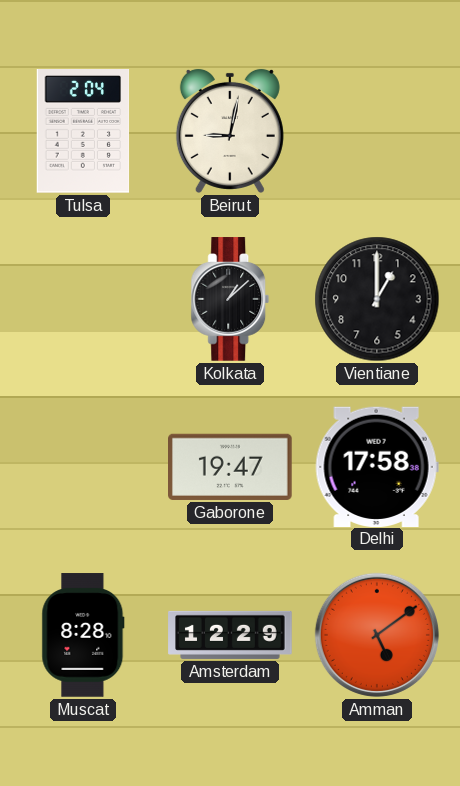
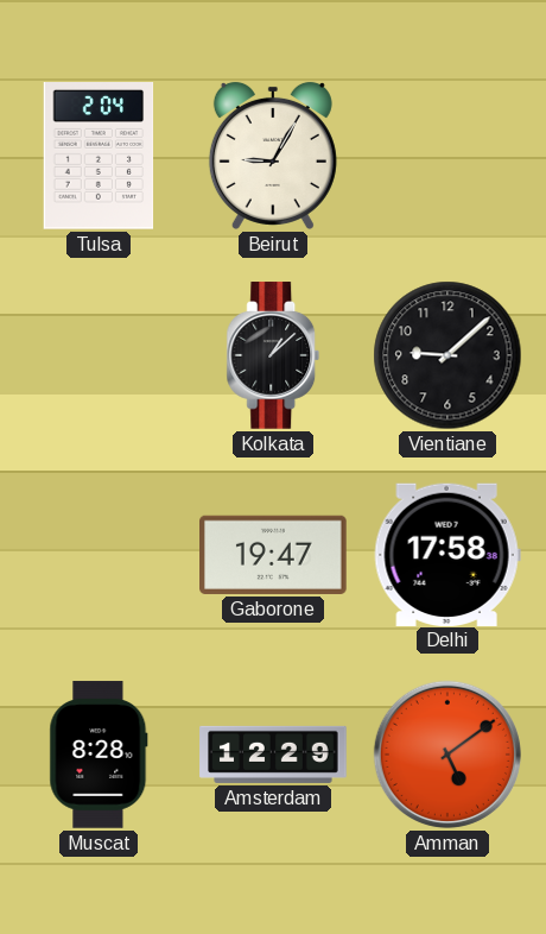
Beirut: 9:02 -> 9:05
Vientiane: 1:00 -> 9:08
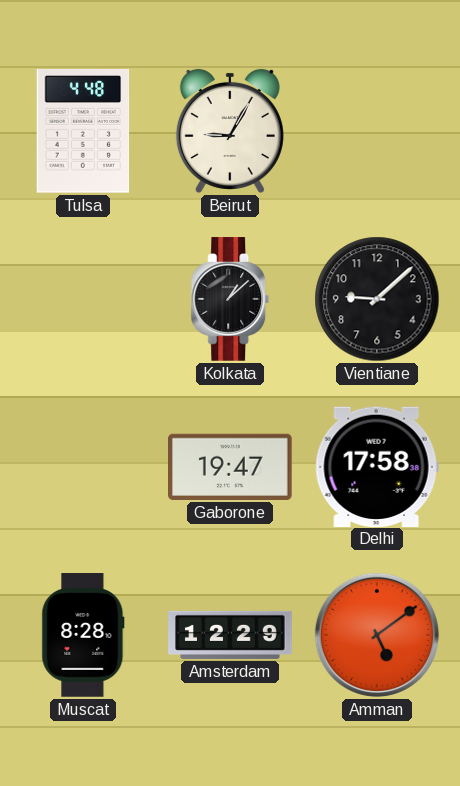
Tulsa: 2:04 -> 4:48
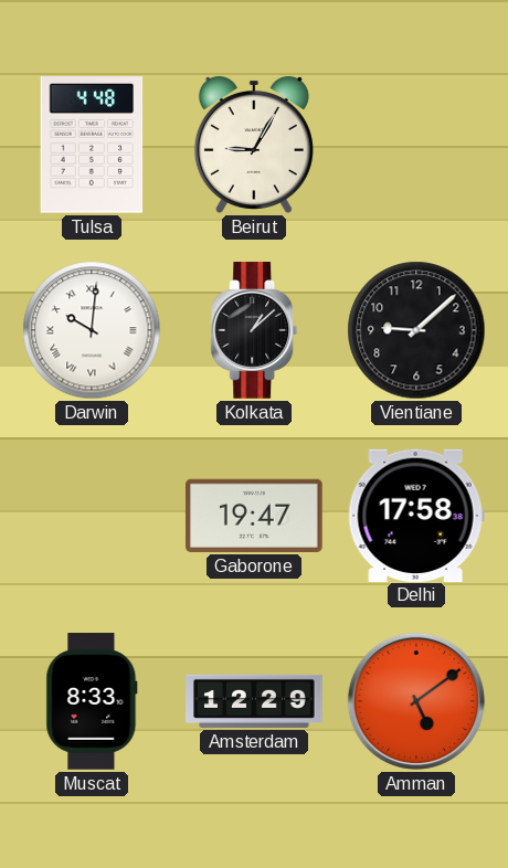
Darwin: none -> 10:01
Muscat: 8:28 -> 8:33
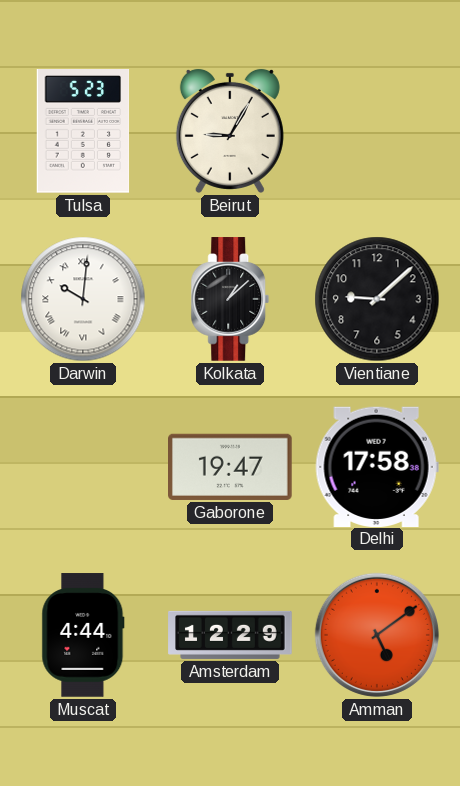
Tulsa: 4:48 -> 5:23
Muscat: 8:33 -> 4:44
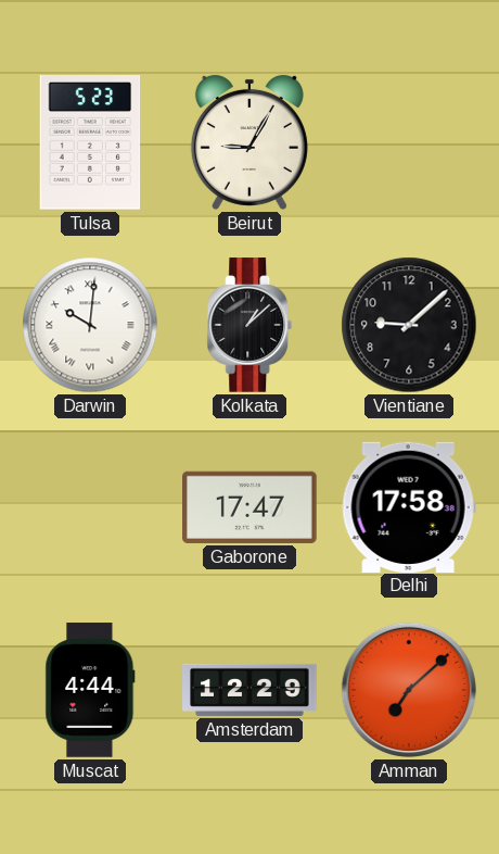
Gaborone: 19:47 -> 17:47
Amman: 5:09 -> 7:08
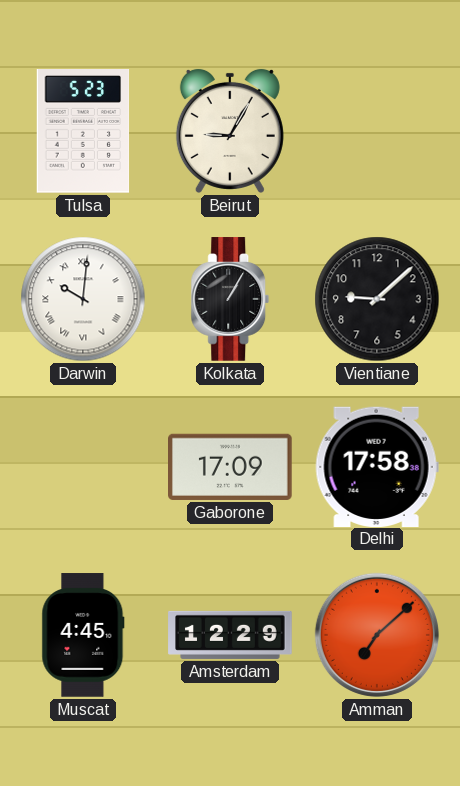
Kolkata: 1:08 -> 1:05
Gaborone: 17:47 -> 17:09
Muscat: 4:44 -> 4:45
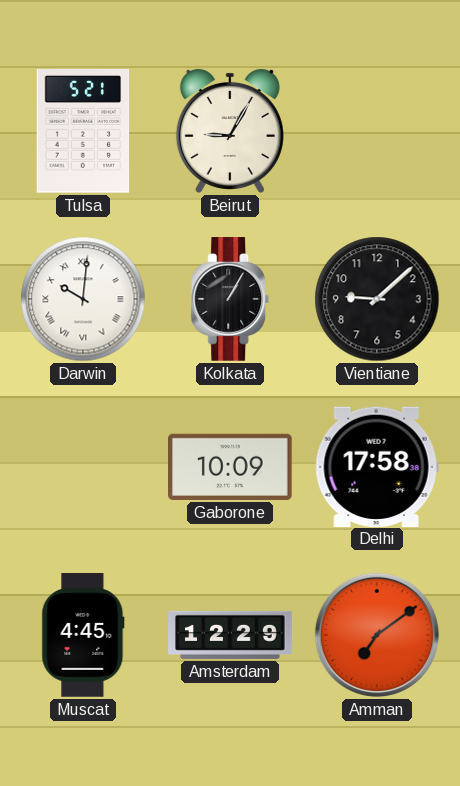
Tulsa: 5:23 -> 5:21
Gaborone: 17:09 -> 10:09
Amman: 7:08 -> 7:09
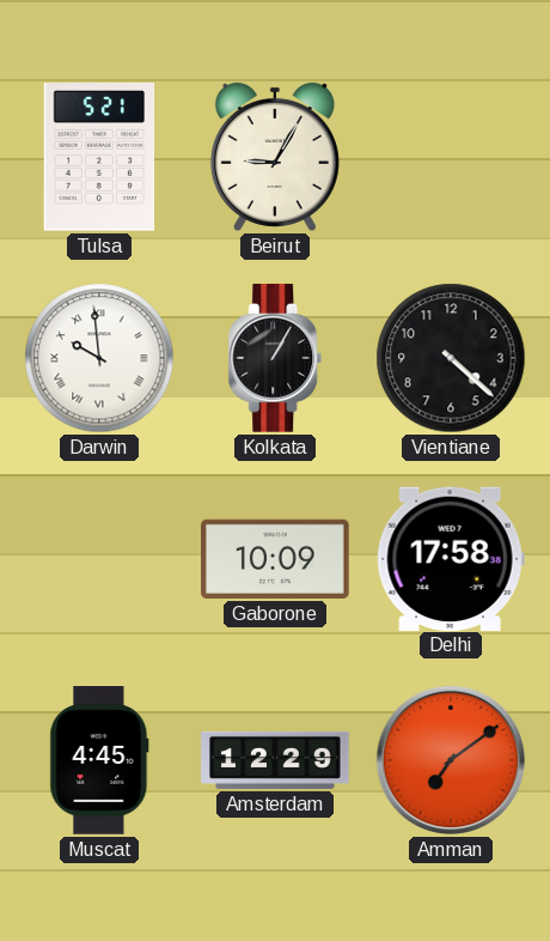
Darwin: 10:01 -> 9:59
Vientiane: 9:08 -> 4:22
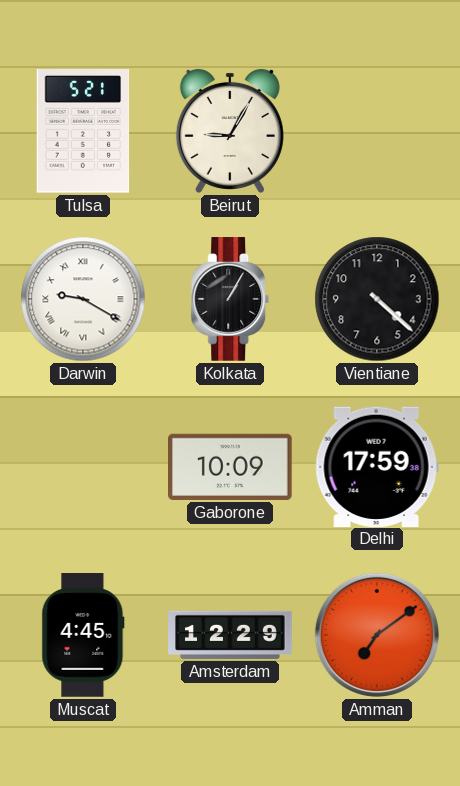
Darwin: 9:59 -> 9:20
Delhi: 17:58 -> 17:59
